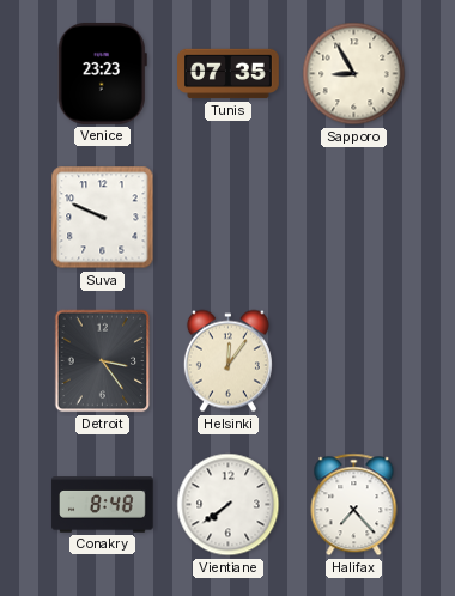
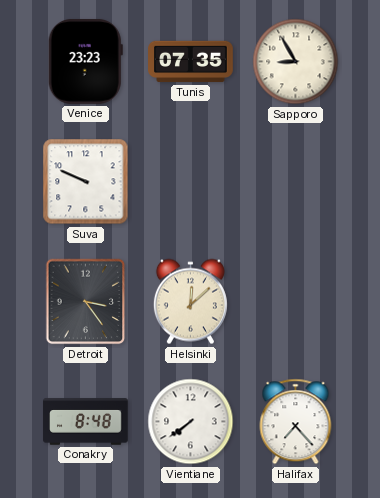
Helsinki: 12:06 -> 12:08
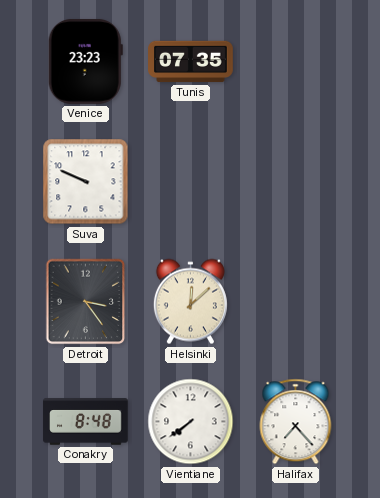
Sapporo: 8:55 -> none
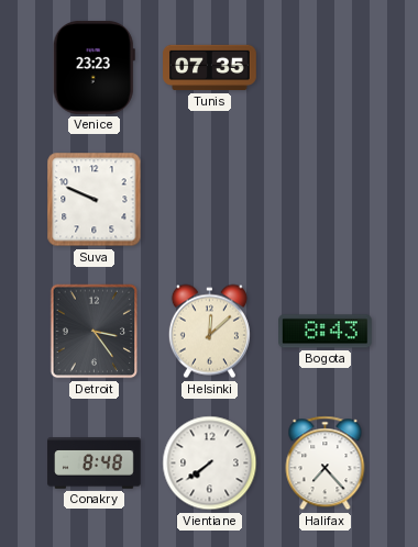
Bogota: none -> 8:43
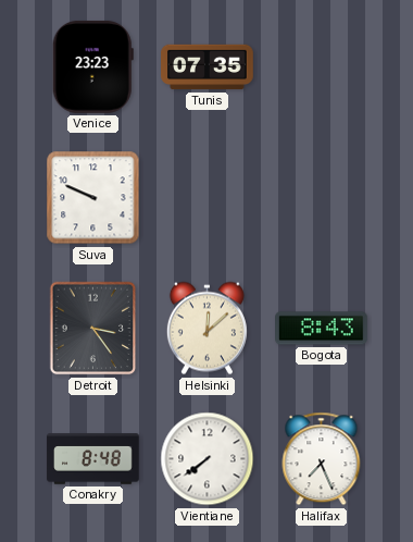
Halifax: 7:23 -> 7:26
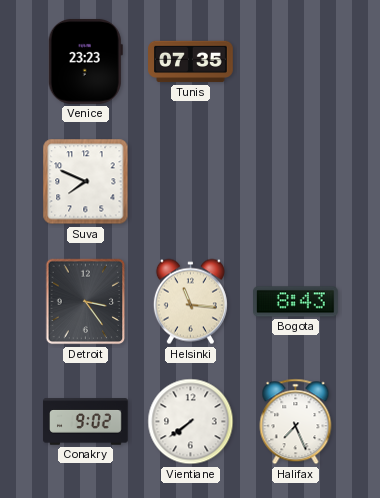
Suva: 9:49 -> 7:49
Helsinki: 12:08 -> 11:16
Conakry: 8:48 -> 9:02
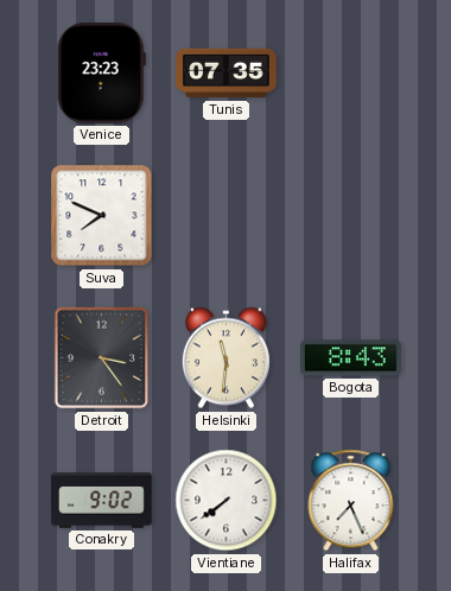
Helsinki: 11:16 -> 11:31
